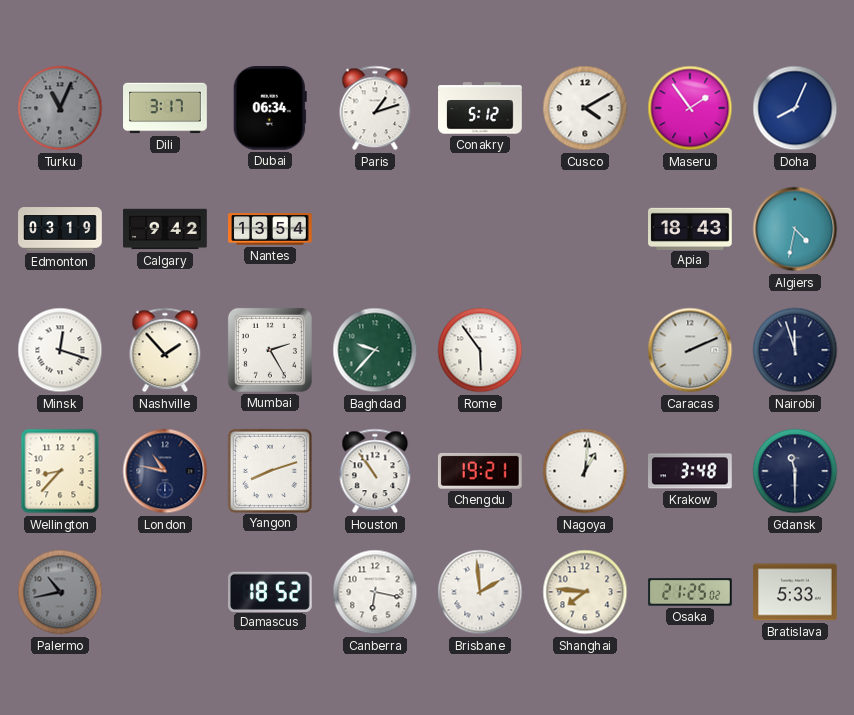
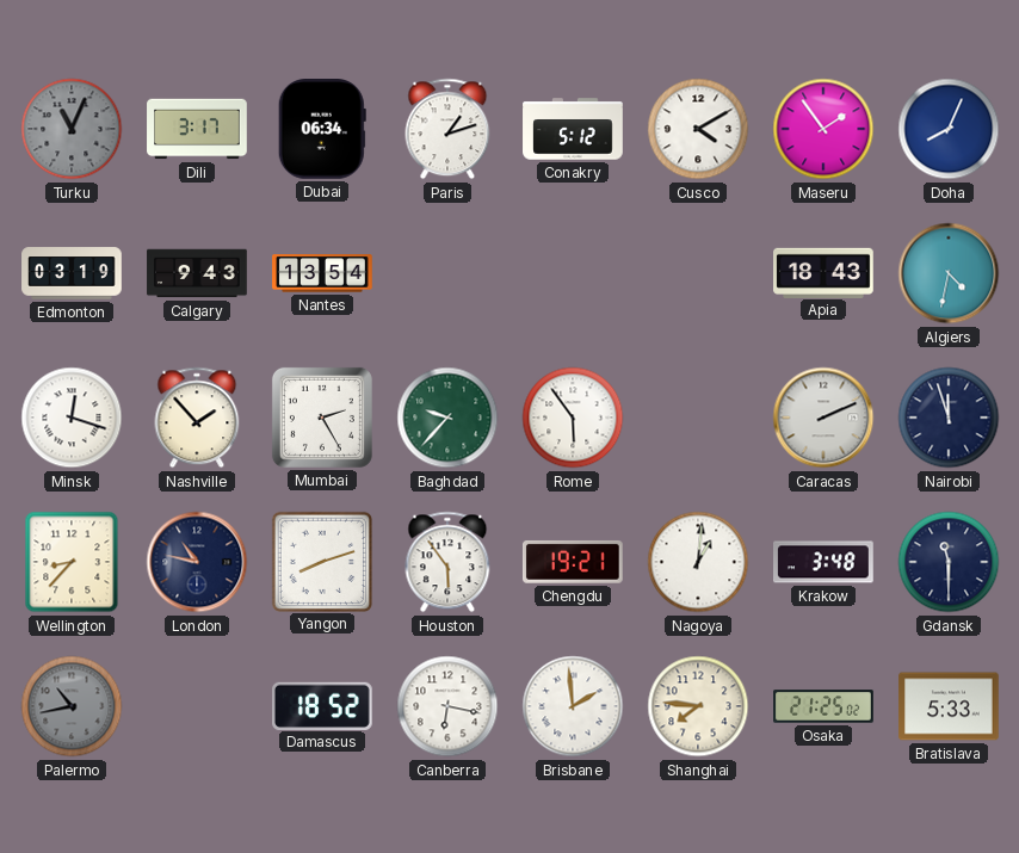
Calgary: 9:42 -> 9:43
Houston: 10:54 -> 5:54
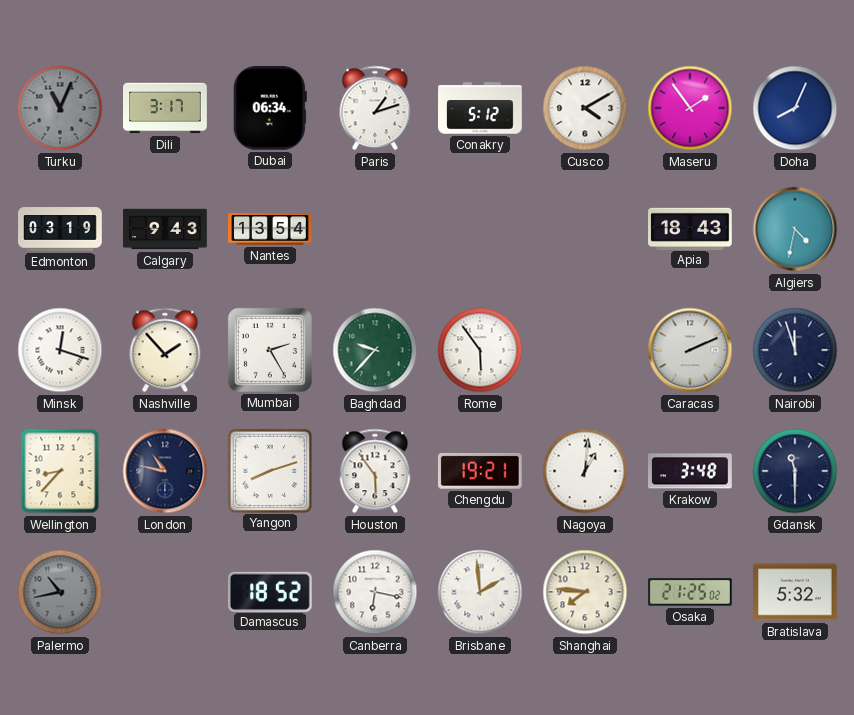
Bratislava: 5:33 -> 5:32
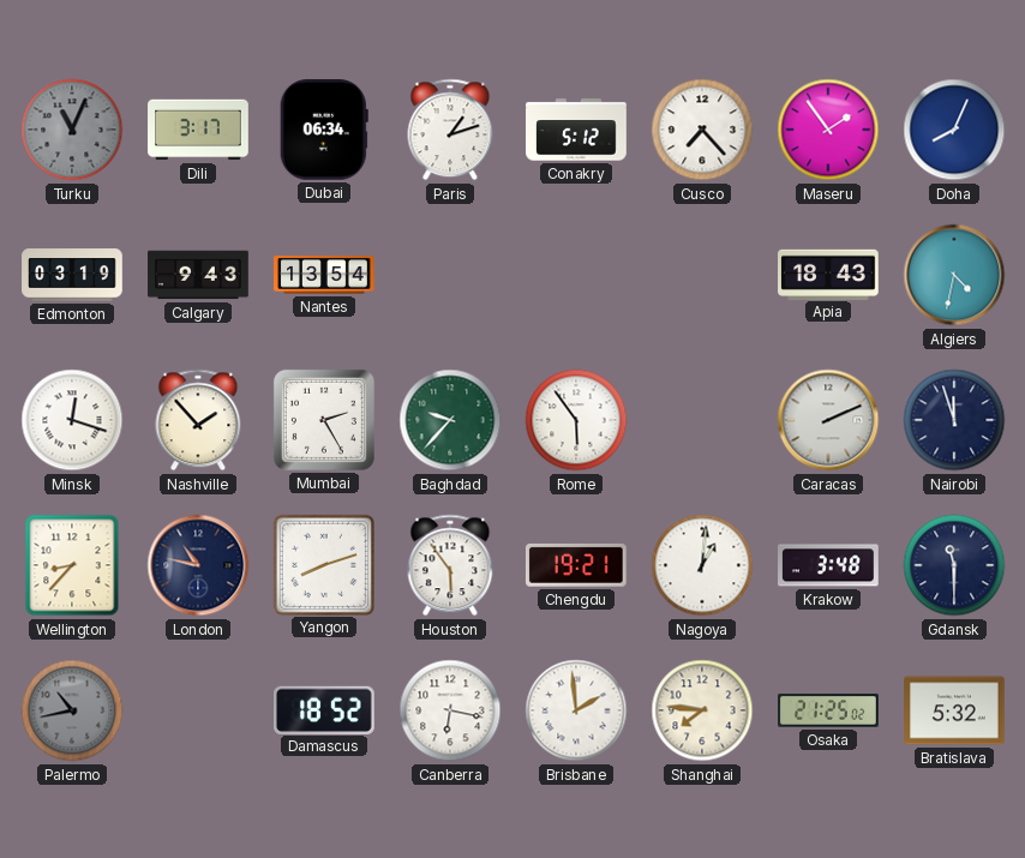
Cusco: 4:10 -> 7:23
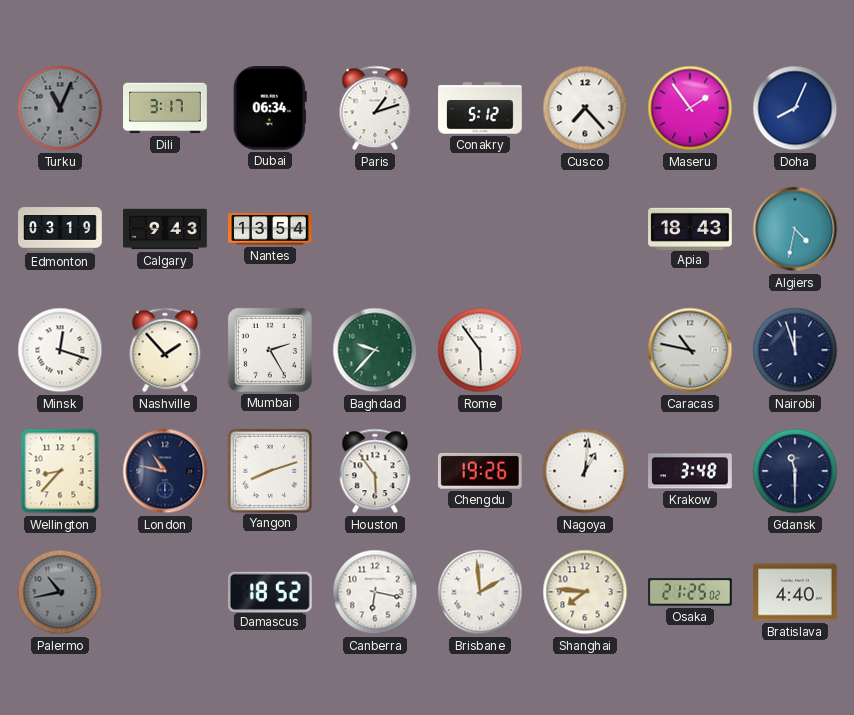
Caracas: 2:11 -> 10:47
Chengdu: 19:21 -> 19:26
Bratislava: 5:32 -> 4:40
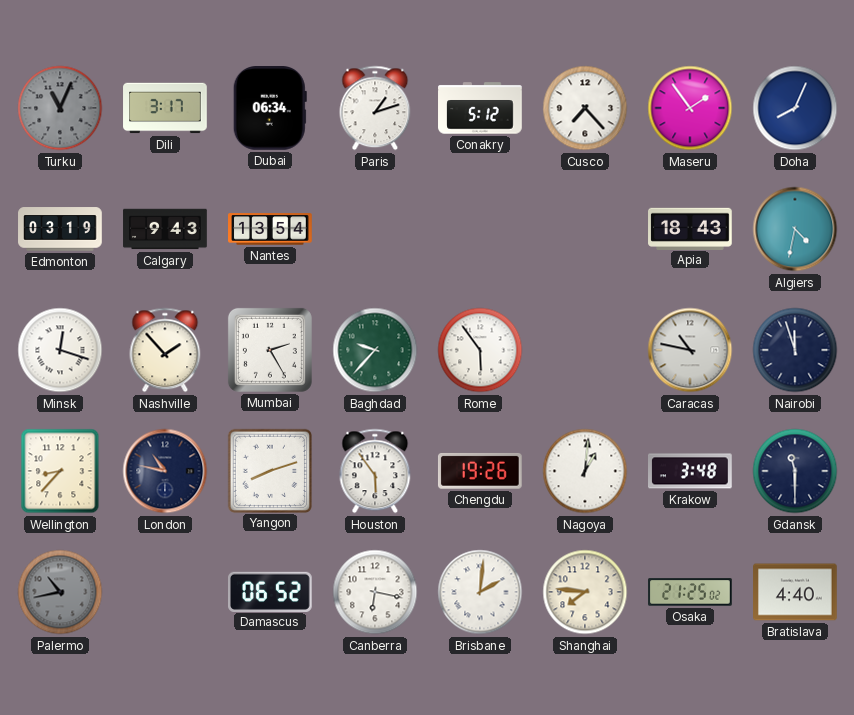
Damascus: 18:52 -> 06:52
Brisbane: 1:59 -> 2:01
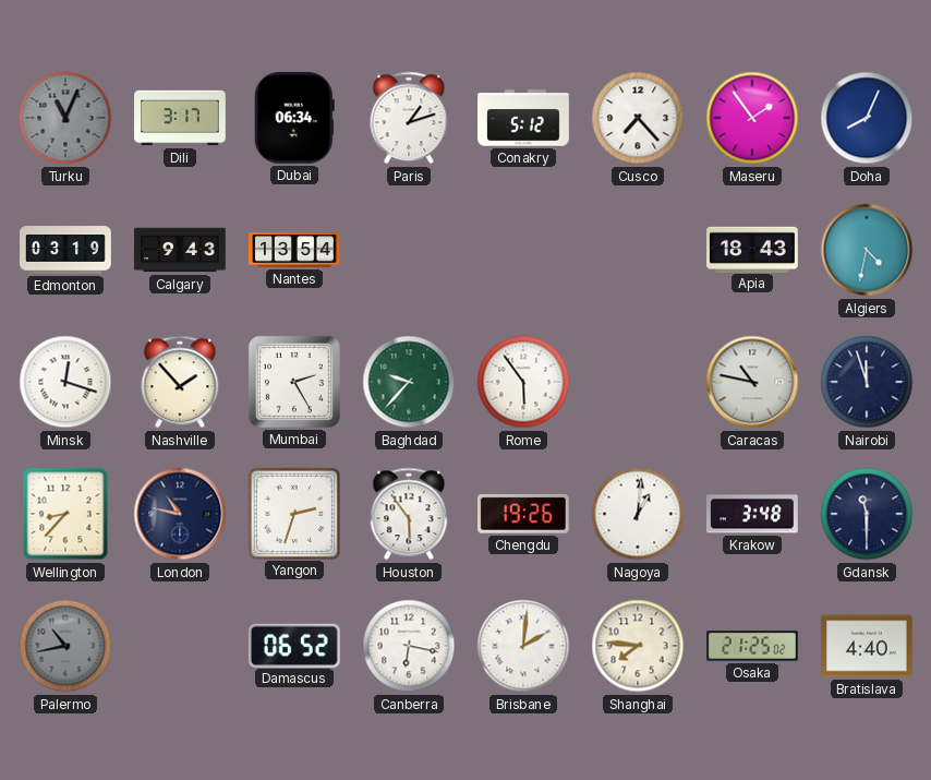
Yangon: 8:12 -> 2:33
